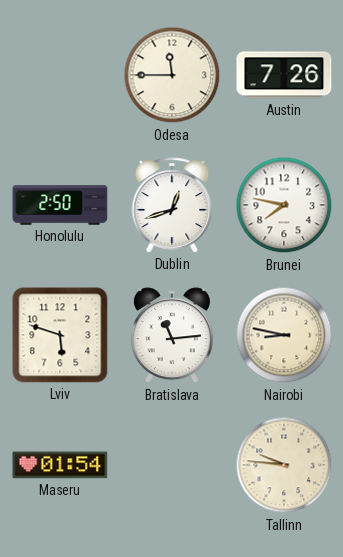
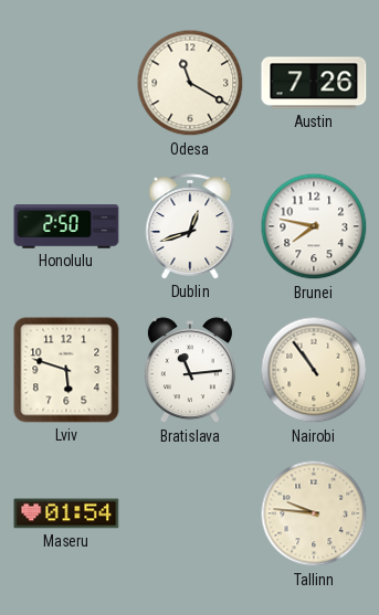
Odesa: 11:45 -> 11:20
Nairobi: 8:47 -> 10:54
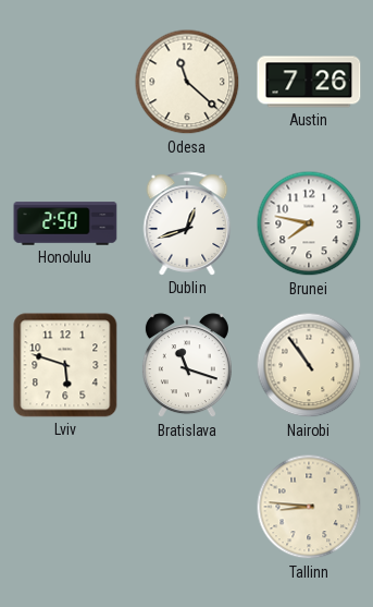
Odesa: 11:20 -> 11:22
Bratislava: 11:14 -> 11:18
Maseru: 01:54 -> none
Tallinn: 9:46 -> 8:46
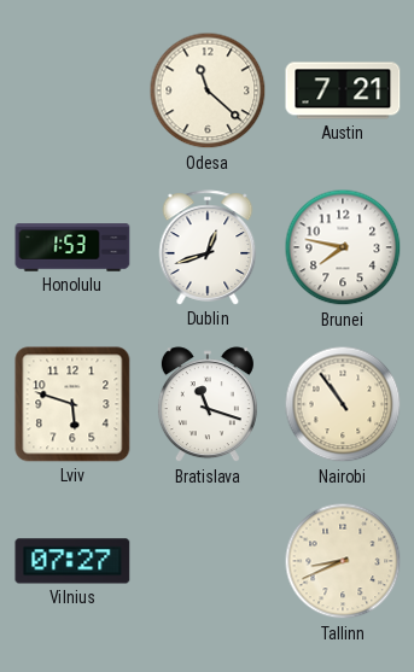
Austin: 7:26 -> 7:21
Honolulu: 2:50 -> 1:53
Vilnius: none -> 07:27
Tallinn: 8:46 -> 8:41
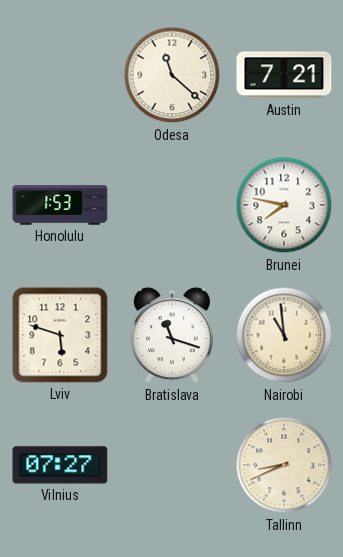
Dublin: 12:42 -> none
Nairobi: 10:54 -> 10:59
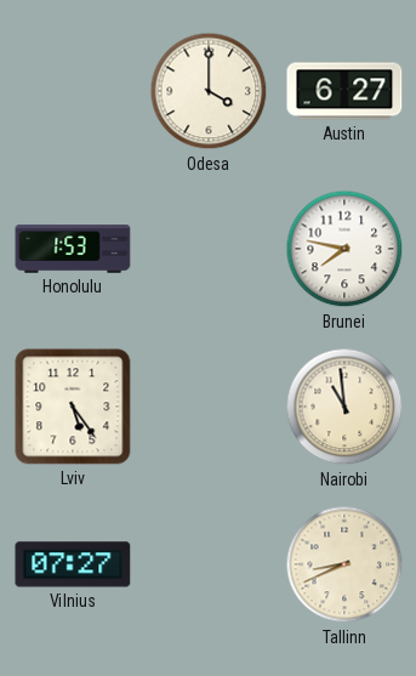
Odesa: 11:22 -> 4:00
Austin: 7:21 -> 6:27
Lviv: 5:48 -> 5:24
Bratislava: 11:18 -> none
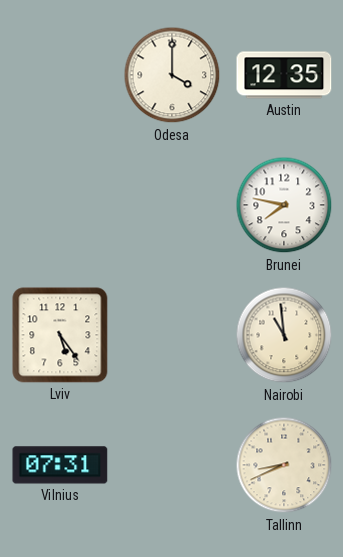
Austin: 6:27 -> 12:35
Honolulu: 1:53 -> none
Vilnius: 07:27 -> 07:31
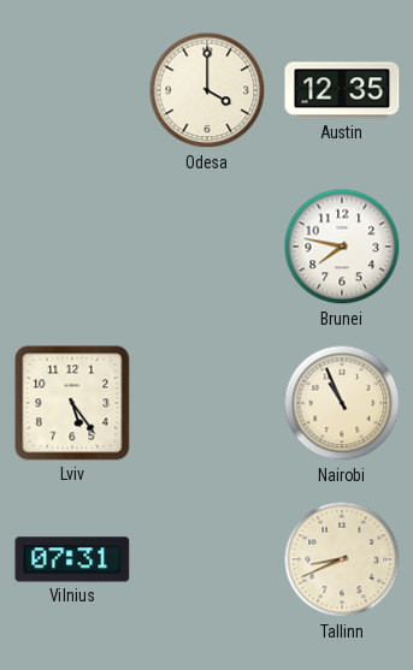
Nairobi: 10:59 -> 10:56
